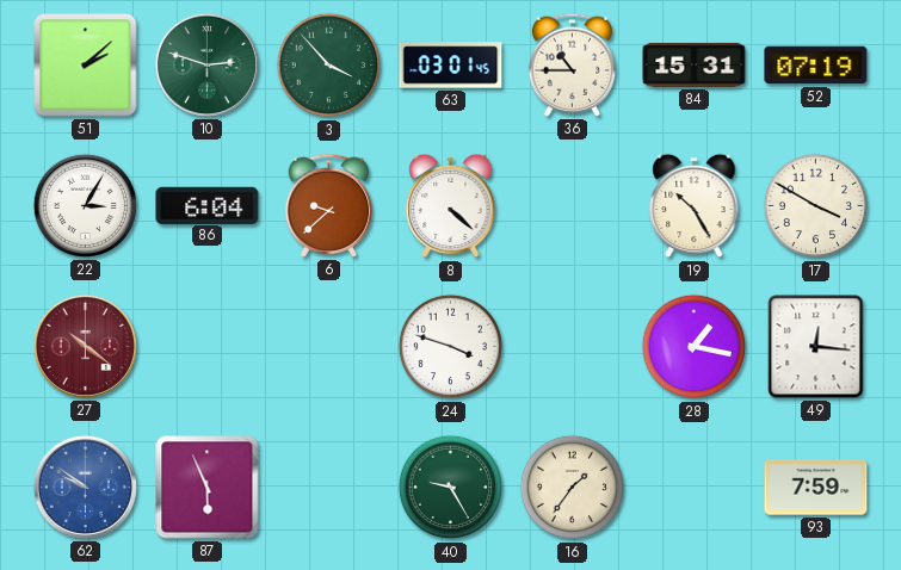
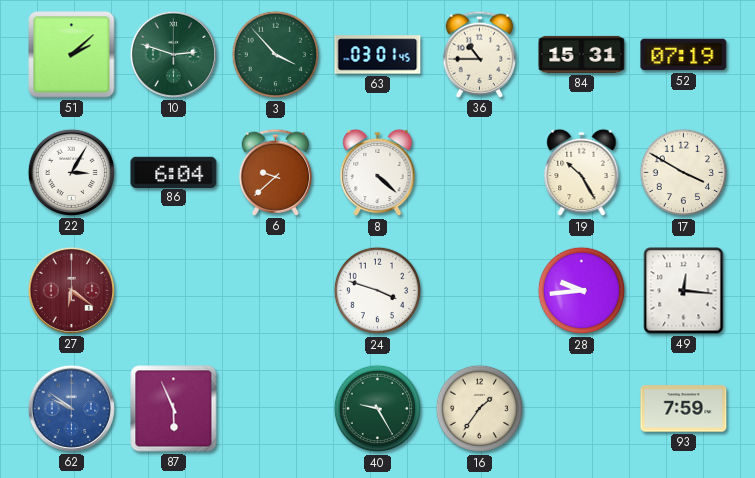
27: 10:21 -> 6:21
28: 1:17 -> 9:44
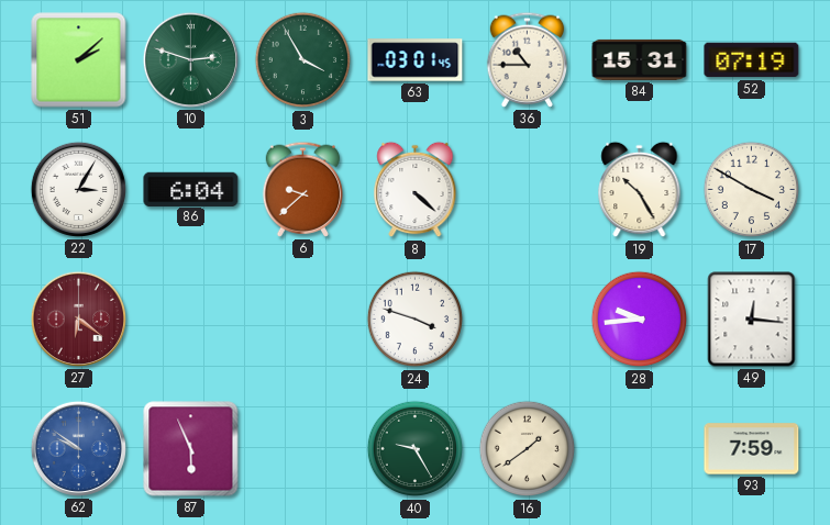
3: 3:53 -> 3:55
16: 1:36 -> 1:39
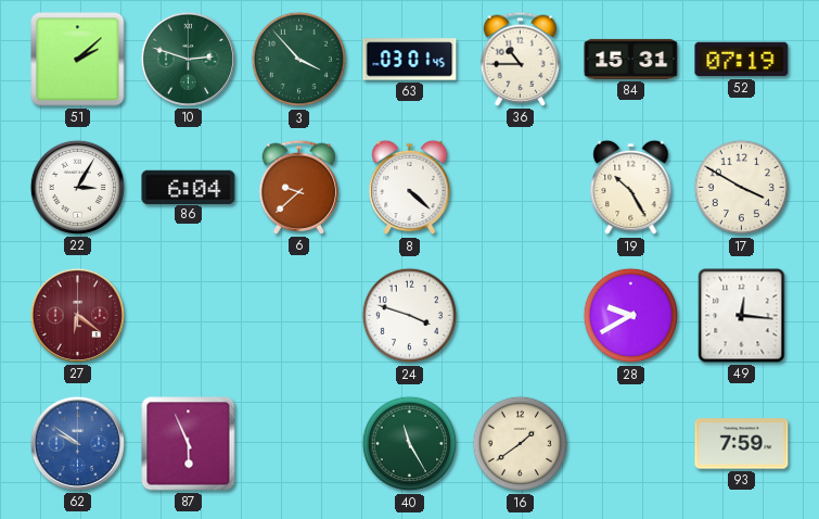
3: 3:55 -> 3:53
28: 9:44 -> 9:40
40: 9:25 -> 11:25
